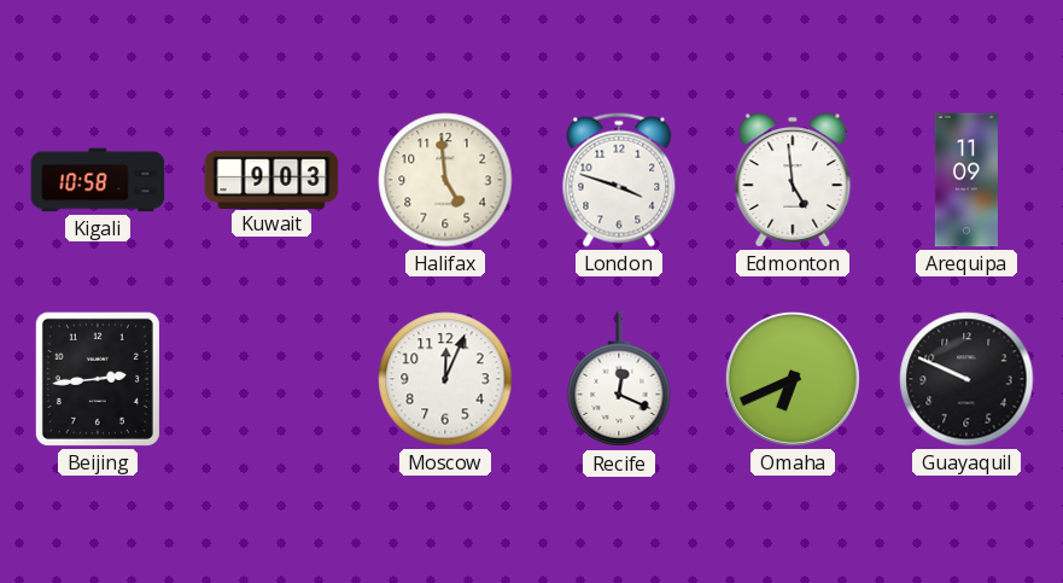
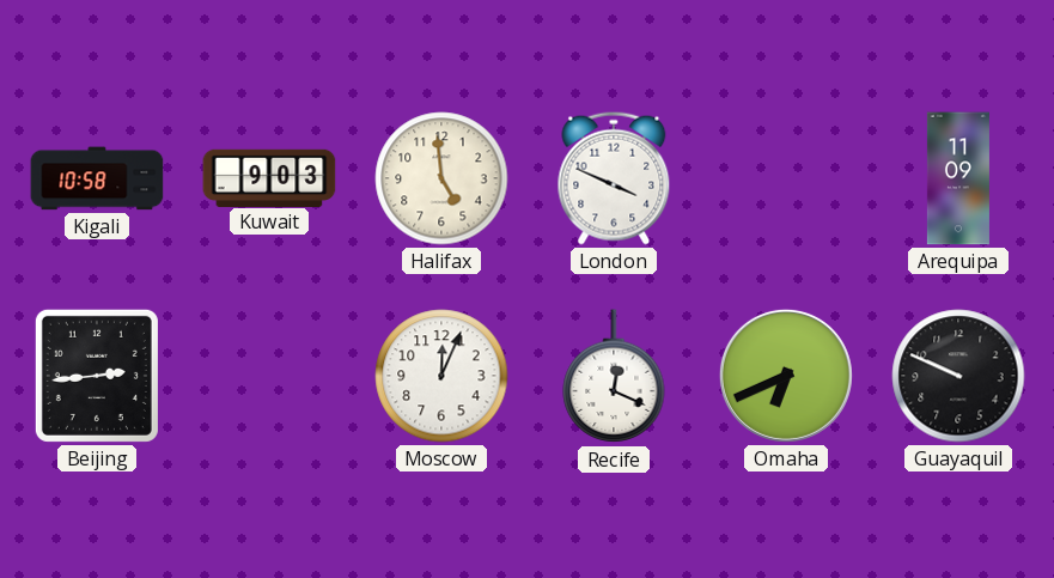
London: 3:48 -> 3:49
Edmonton: 4:59 -> none
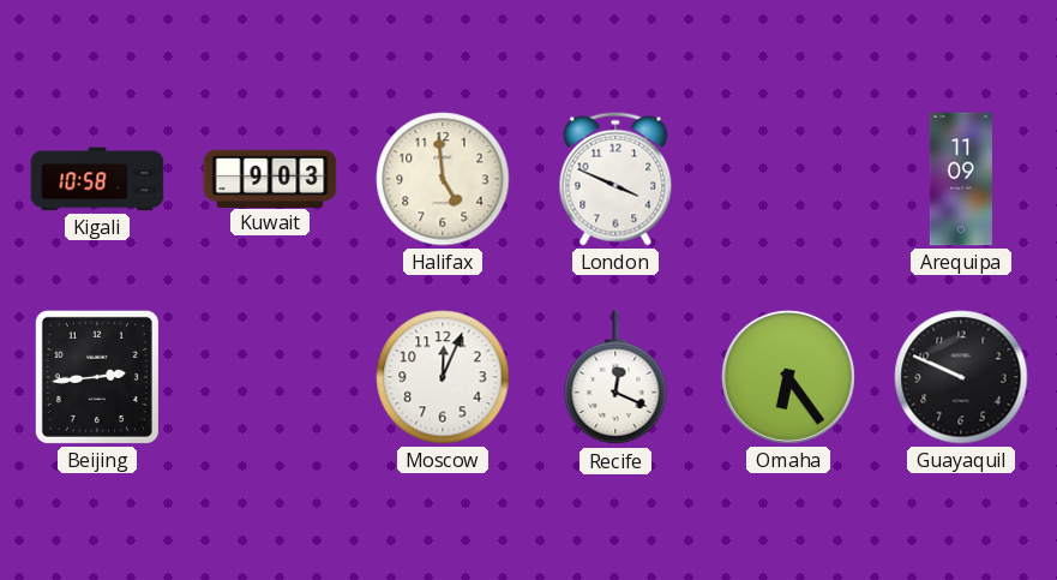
Omaha: 6:41 -> 6:24
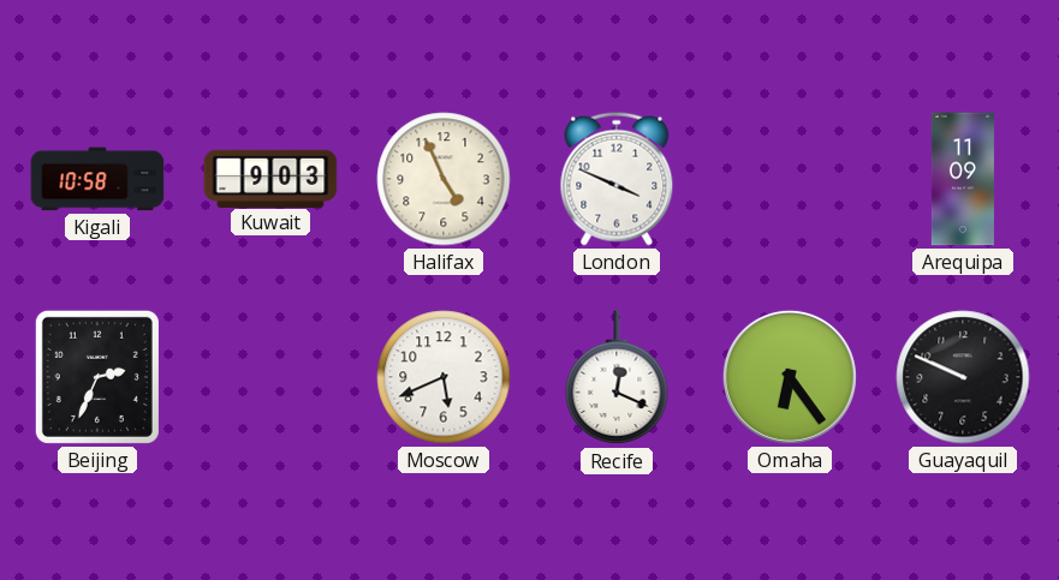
Halifax: 4:59 -> 4:56
Beijing: 2:44 -> 2:34
Moscow: 12:04 -> 5:41
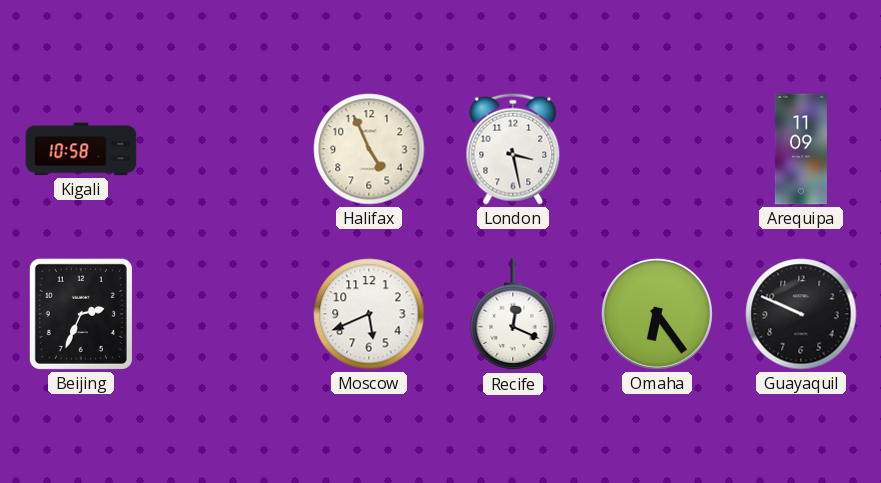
Kuwait: 9:03 -> none
London: 3:49 -> 3:28
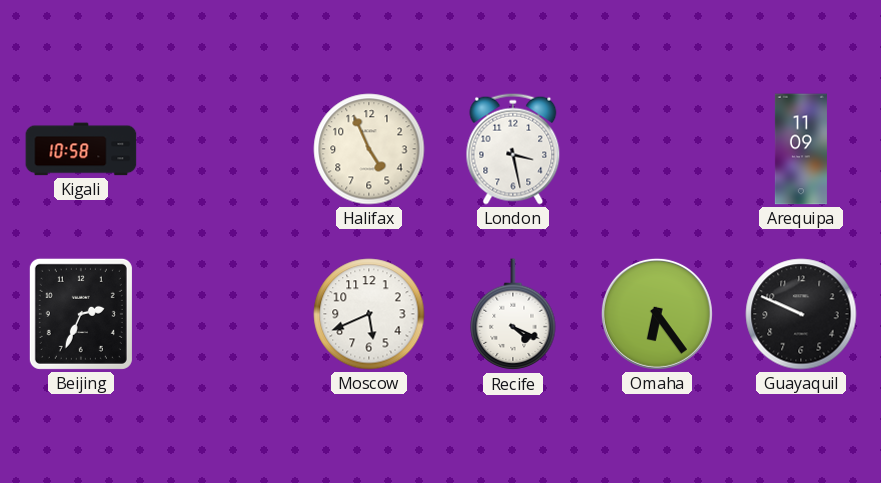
Recife: 12:19 -> 4:19
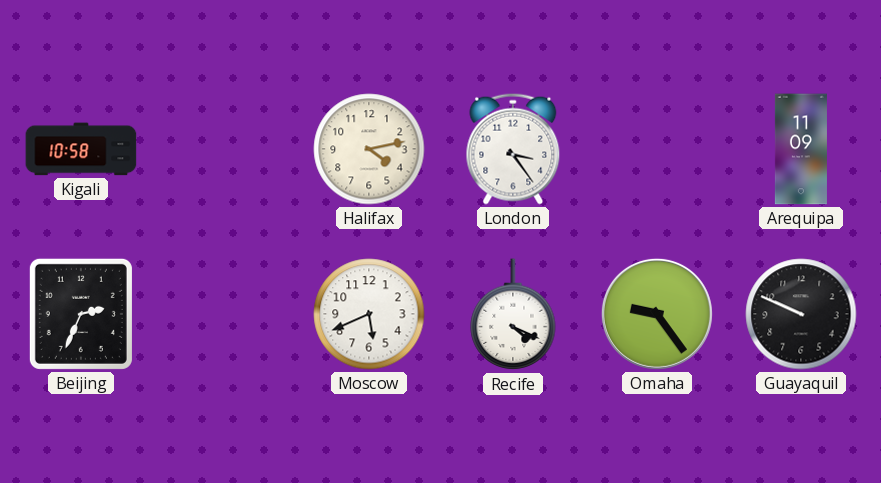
Halifax: 4:56 -> 4:13
London: 3:28 -> 3:24
Omaha: 6:24 -> 9:24
